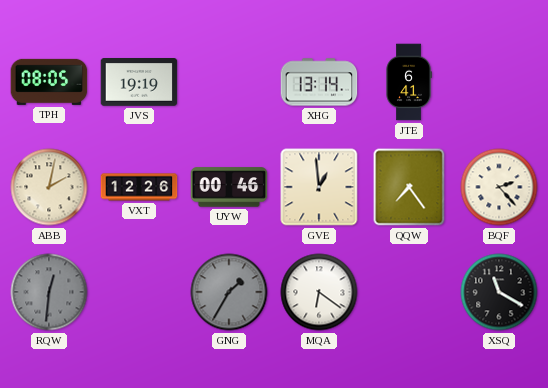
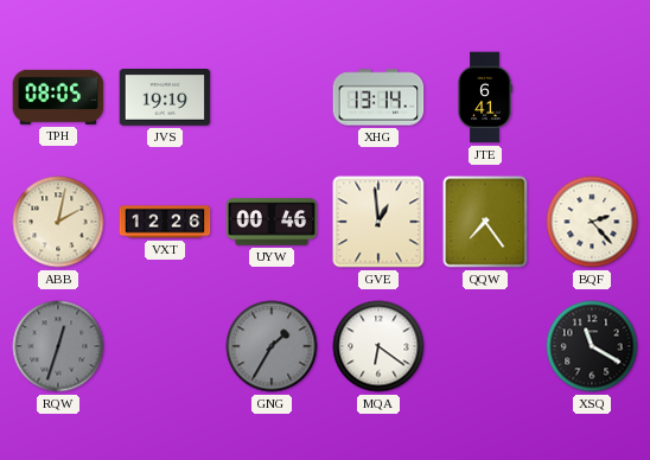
RQW: 12:31 -> 12:33
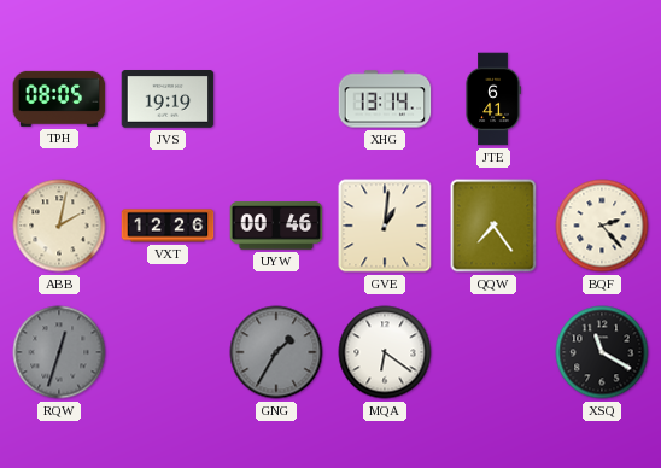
GVE: 12:59 -> 1:01
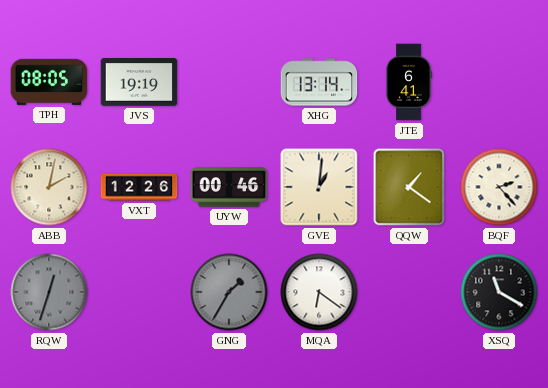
QQW: 7:24 -> 1:21
